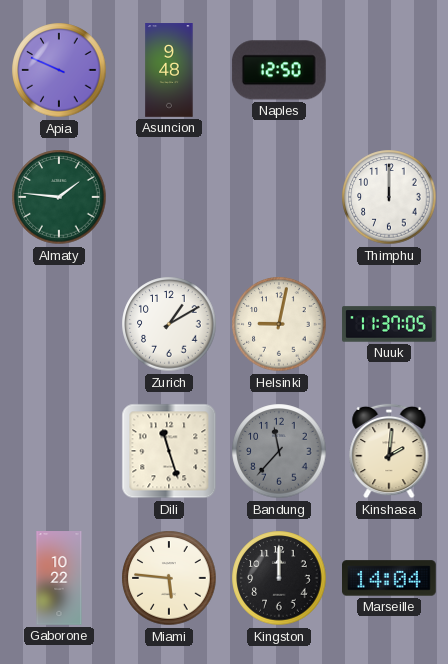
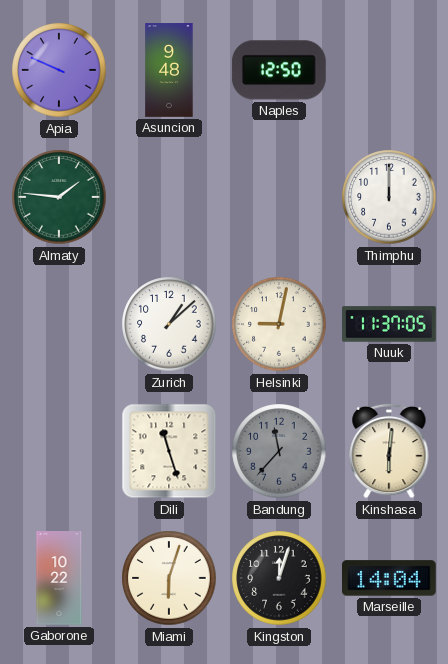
Zurich: 1:10 -> 1:08
Kinshasa: 2:01 -> 6:01
Miami: 5:46 -> 6:03
Kingston: 12:00 -> 12:03
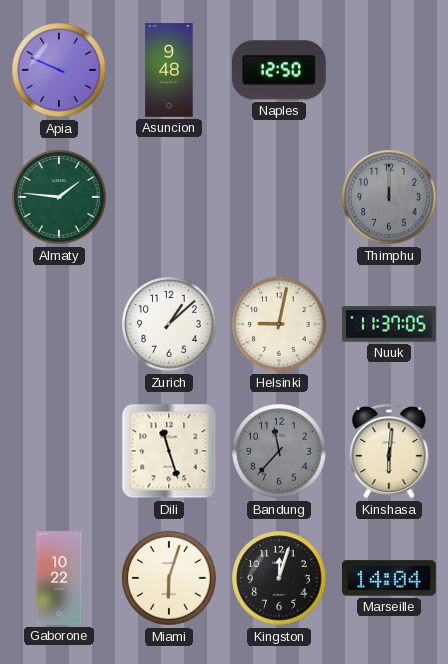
Thimphu dial: white -> grey
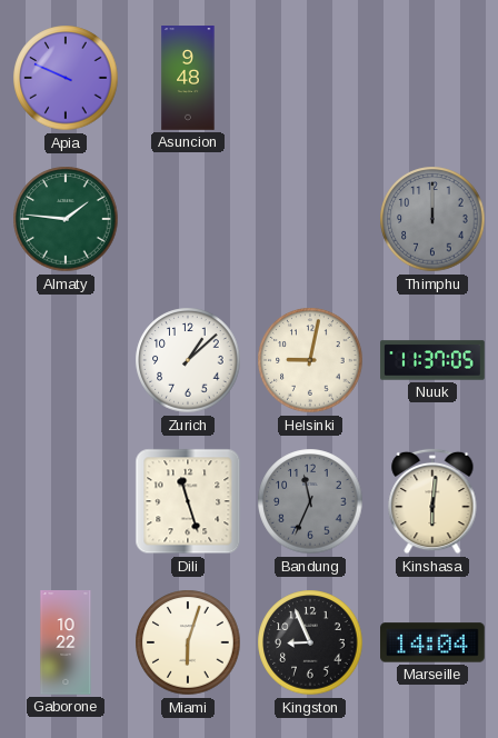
Naples: 12:50 -> none
Bandung: 11:37 -> 11:34
Kingston: 12:03 -> 8:56
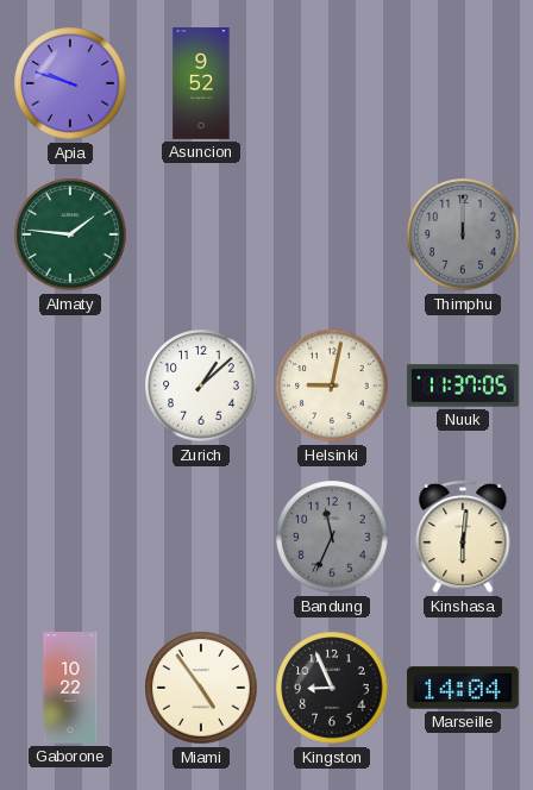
Apia: 9:49 -> 9:48
Asuncion: 9:48 -> 9:52
Dili: 11:27 -> none
Miami: 6:03 -> 4:54
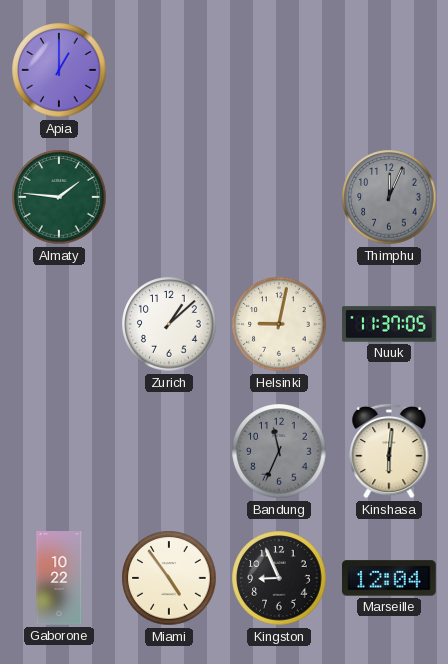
Apia: 9:48 -> 1:00
Asuncion: 9:52 -> none
Thimphu: 12:00 -> 12:04
Marseille: 14:04 -> 12:04
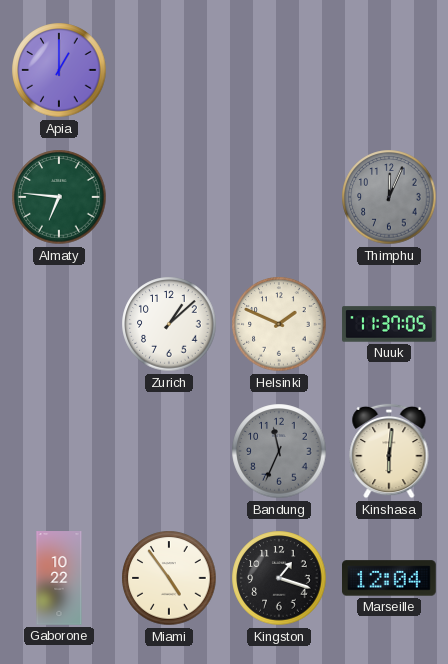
Almaty: 1:46 -> 6:46
Helsinki: 9:02 -> 1:49
Kingston: 8:56 -> 1:18
